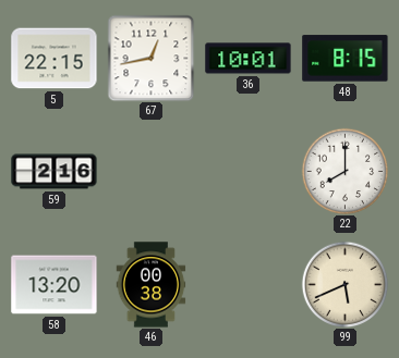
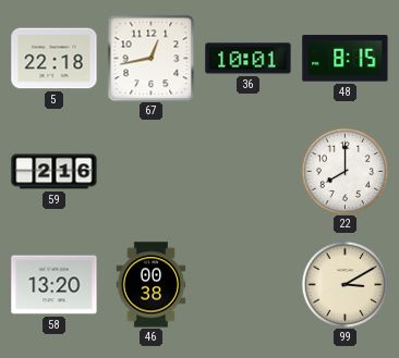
5: 22:15 -> 22:18
99: 5:41 -> 3:10
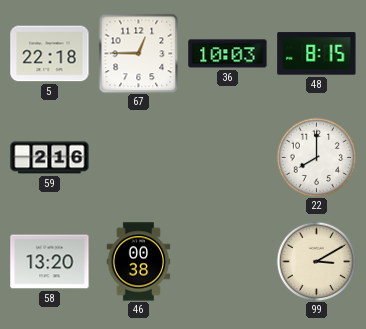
67: 12:43 -> 12:45
36: 10:01 -> 10:03
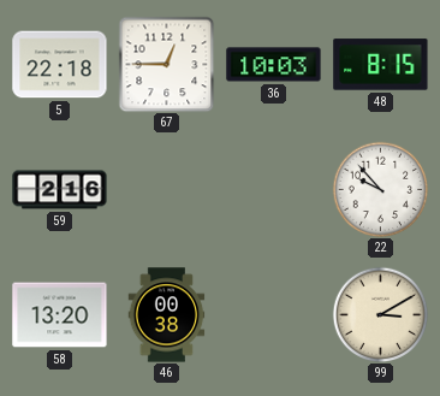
22: 8:00 -> 9:53
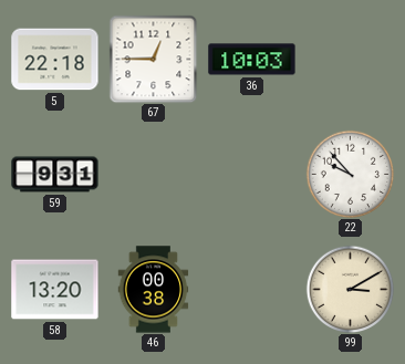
48: 8:15 -> none
59: 2:16 -> 9:31
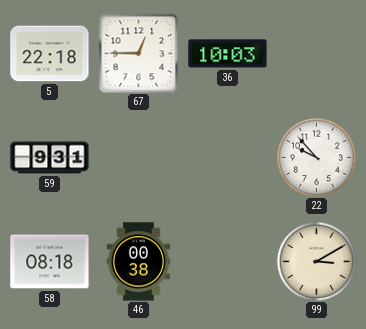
58: 13:20 -> 08:18
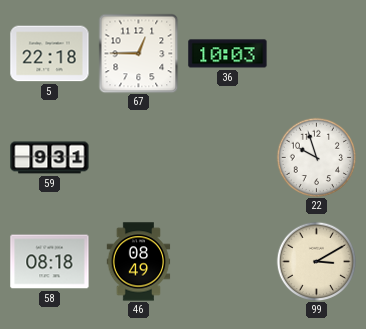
22: 9:53 -> 9:57
46: 00:38 -> 08:49
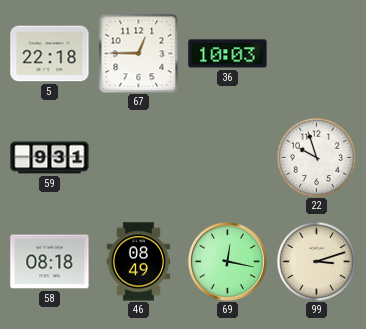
69: none -> 12:17
99: 3:10 -> 3:12
